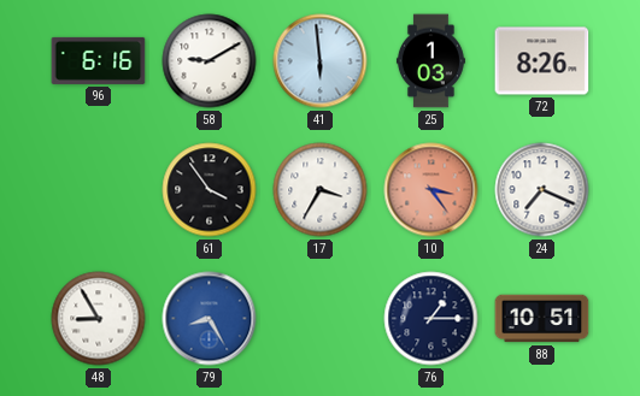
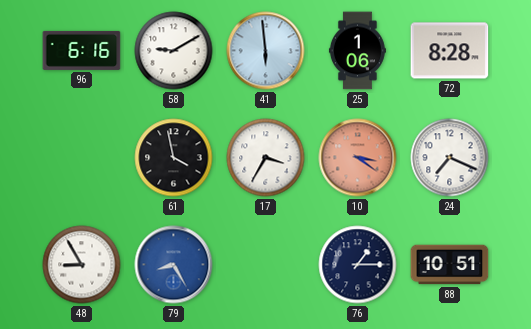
25: 1:03 -> 1:06
72: 8:26 -> 8:28
61: 3:54 -> 3:58
10: 3:24 -> 3:21
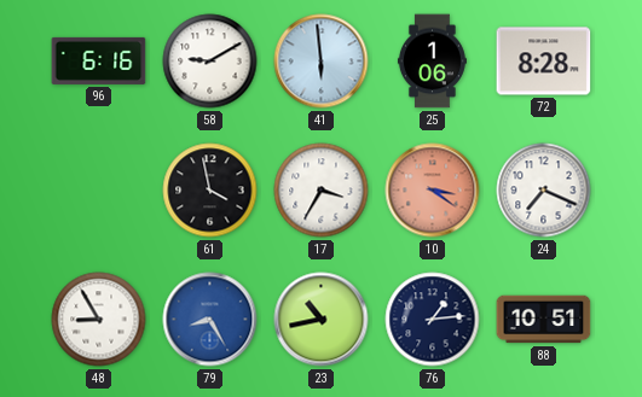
23: none -> 10:43
76: 1:15 -> 1:14
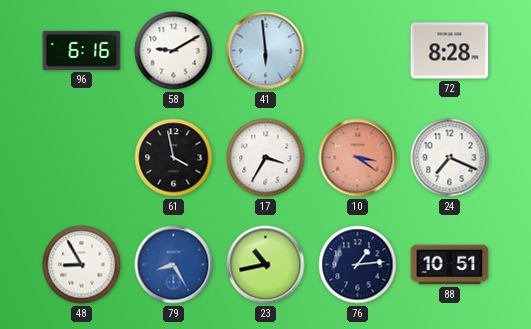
25: 1:06 -> none
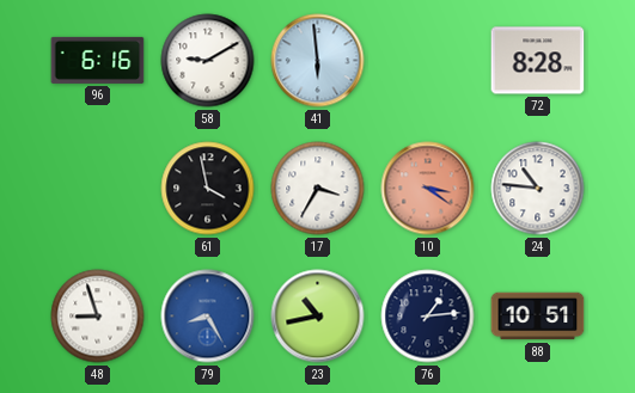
24: 7:19 -> 10:46
48: 8:55 -> 8:57
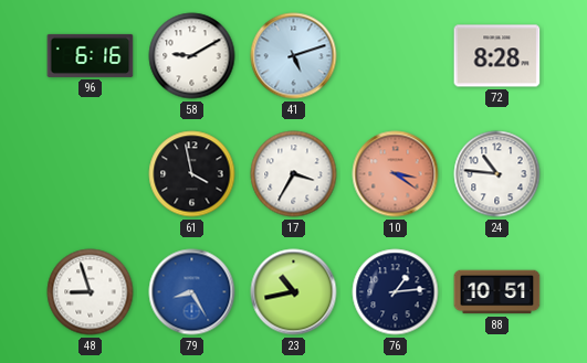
41: 5:59 -> 5:12
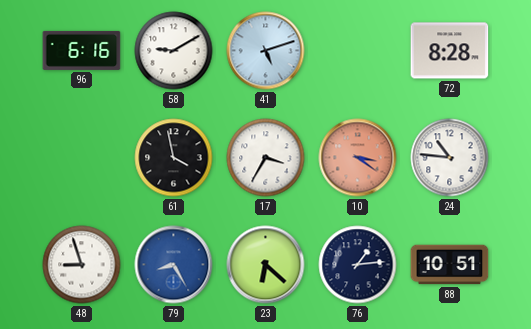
23: 10:43 -> 6:22
